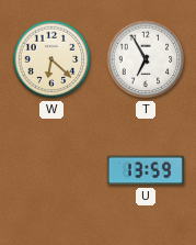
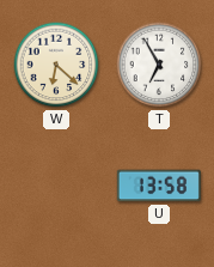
U: 13:59 -> 13:58
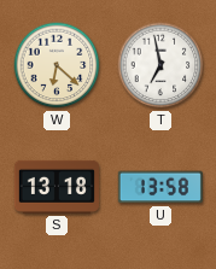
T: 6:55 -> 6:58
S: none -> 13:18
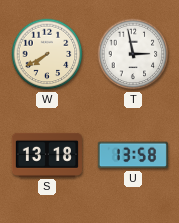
W: 6:22 -> 7:40
T: 6:58 -> 2:58
